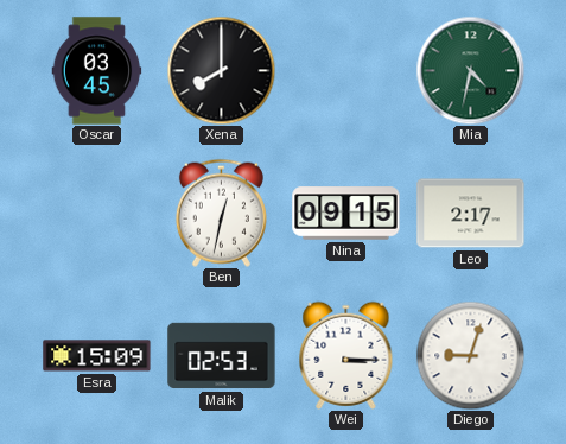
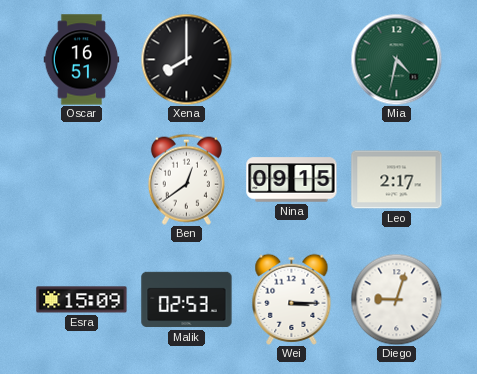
Oscar: 03:45 -> 16:51
Ben: 12:32 -> 12:39
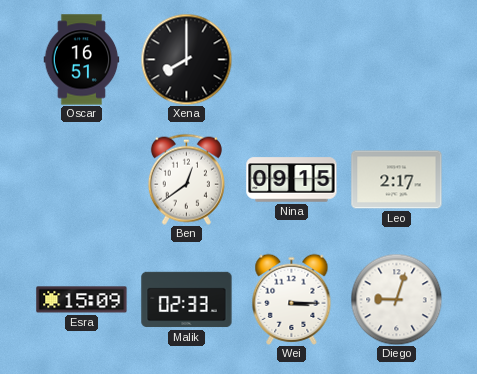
Mia: 4:32 -> none
Malik: 02:53 -> 02:33
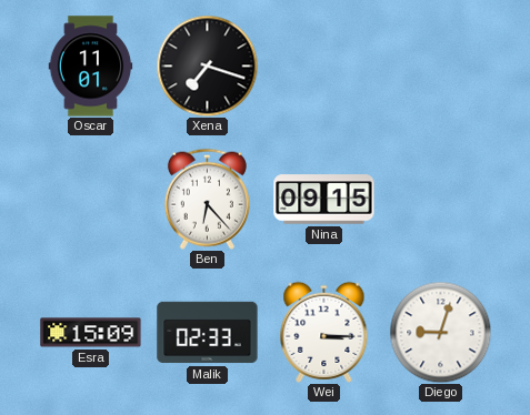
Oscar: 16:51 -> 11:01
Xena: 8:00 -> 7:18
Ben: 12:39 -> 6:23
Leo: 2:17 -> none
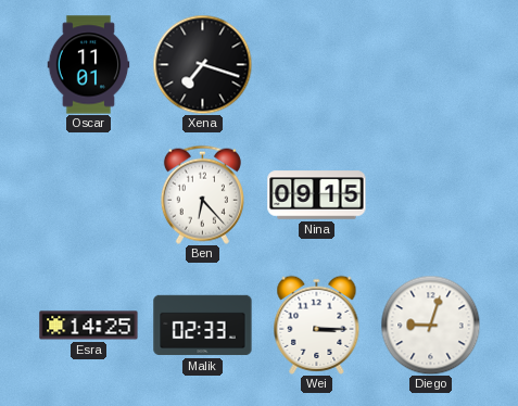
Esra: 15:09 -> 14:25
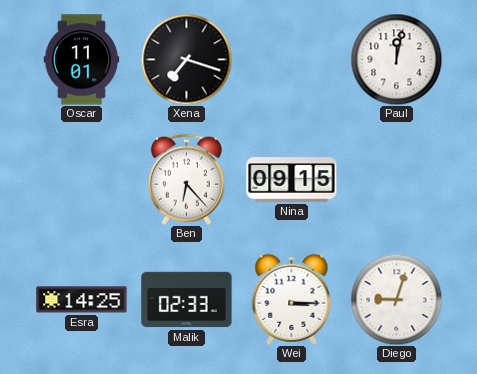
Paul: none -> 12:02
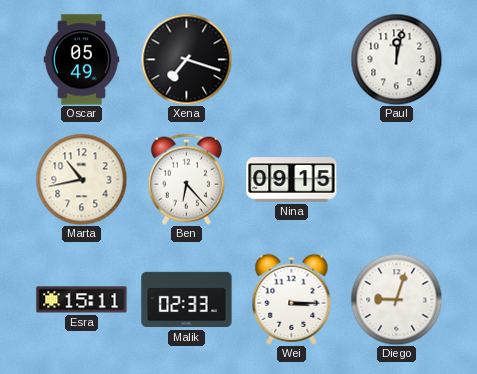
Oscar: 11:01 -> 05:49
Marta: none -> 10:43
Esra: 14:25 -> 15:11
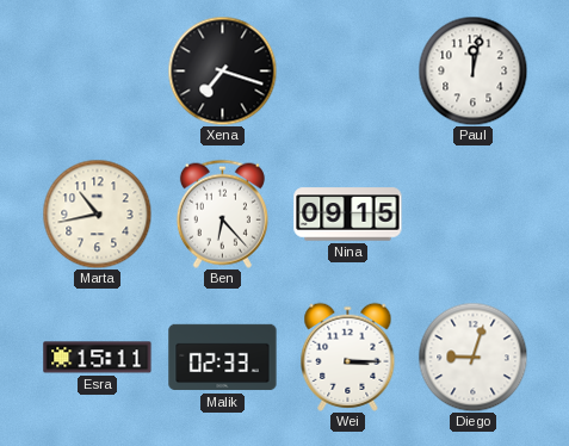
Oscar: 05:49 -> none
